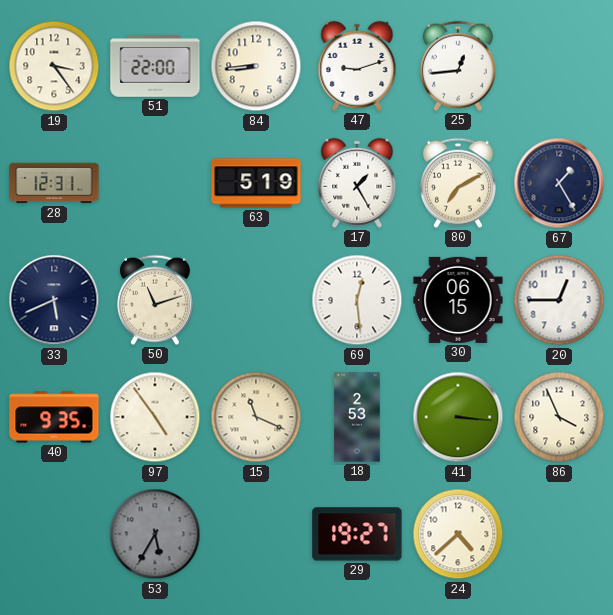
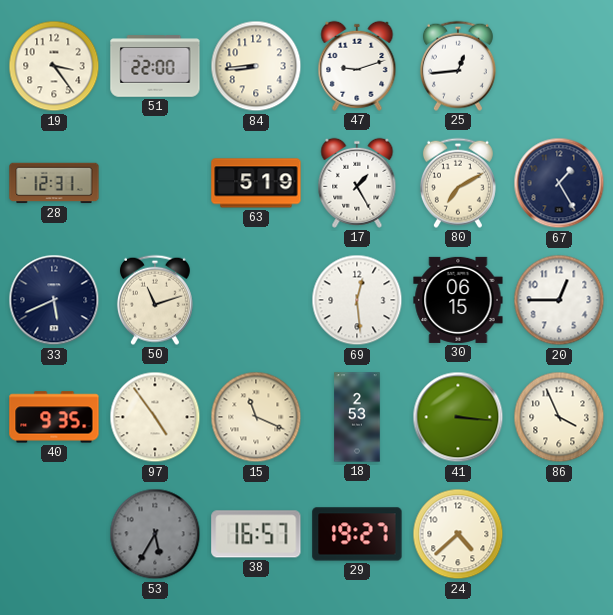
38: none -> 16:57
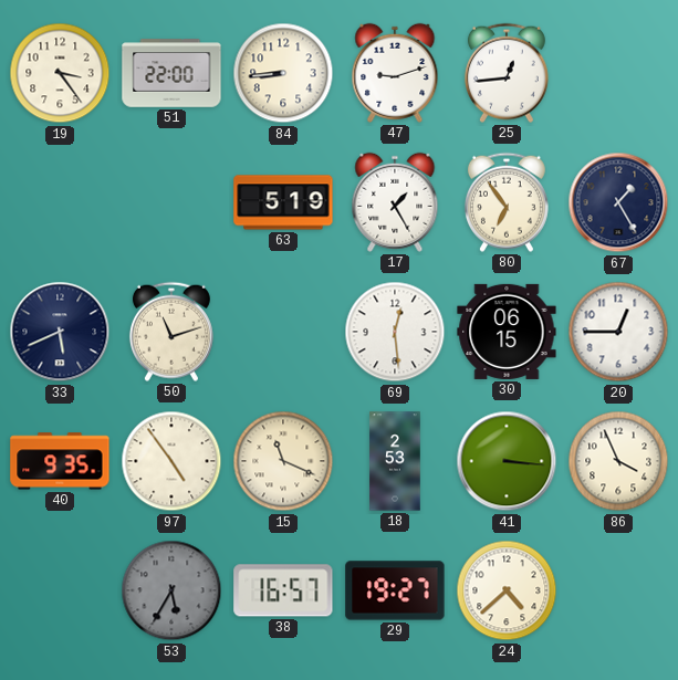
28: 12:31 -> none
80: 7:10 -> 6:54
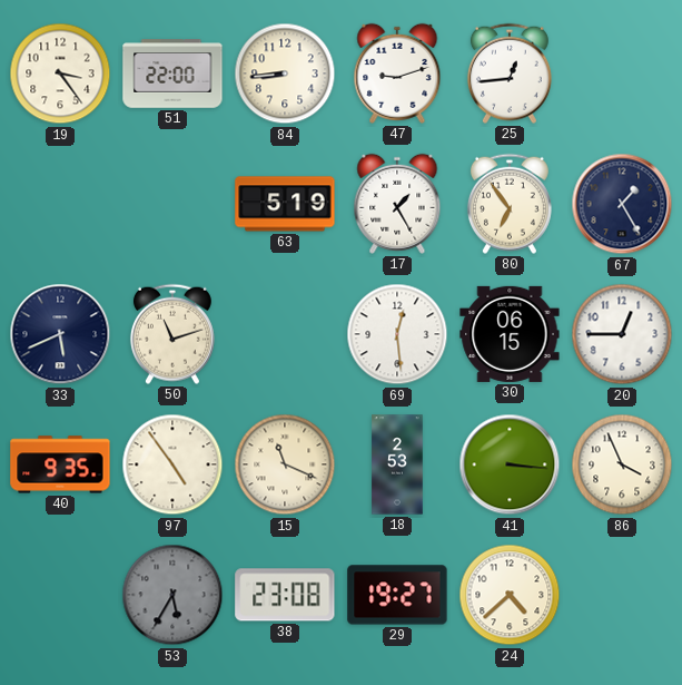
38: 16:57 -> 23:08
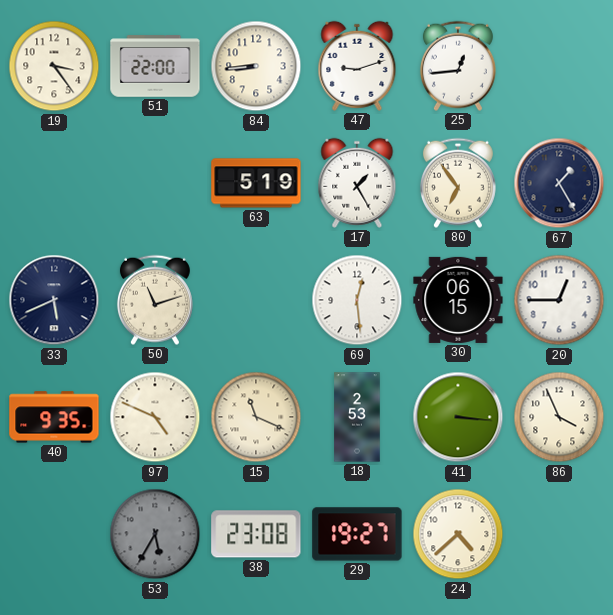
97: 4:54 -> 4:49
